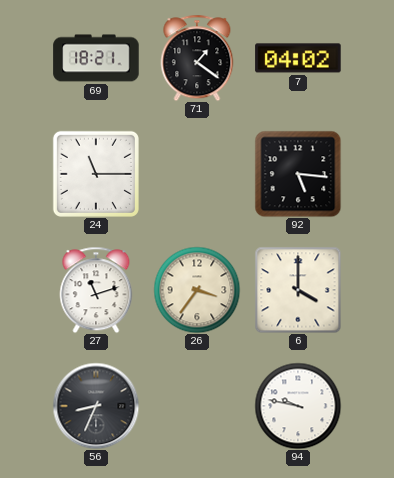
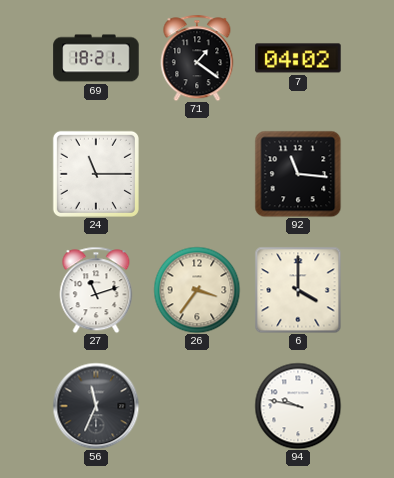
92: 5:16 -> 11:16
56: 8:34 -> 11:34
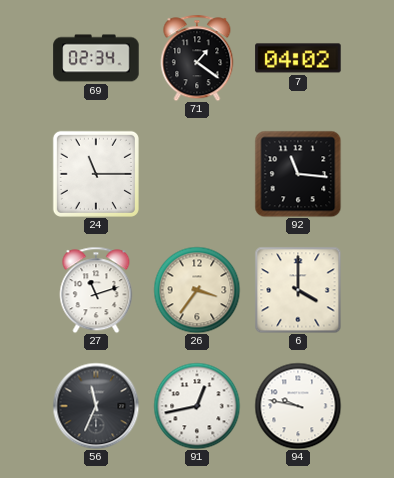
69: 18:21 -> 02:34
91: none -> 12:43
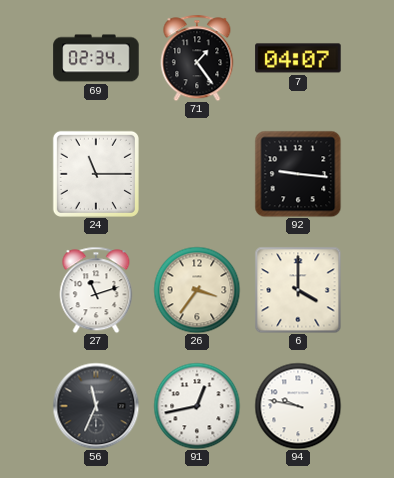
71: 1:21 -> 1:24
7: 04:02 -> 04:07
92: 11:16 -> 9:16
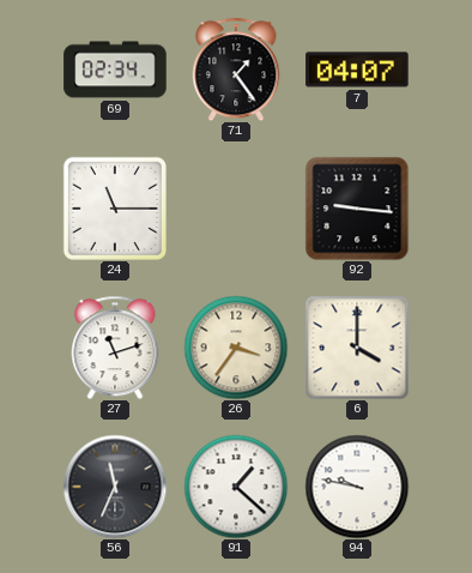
91: 12:43 -> 1:22
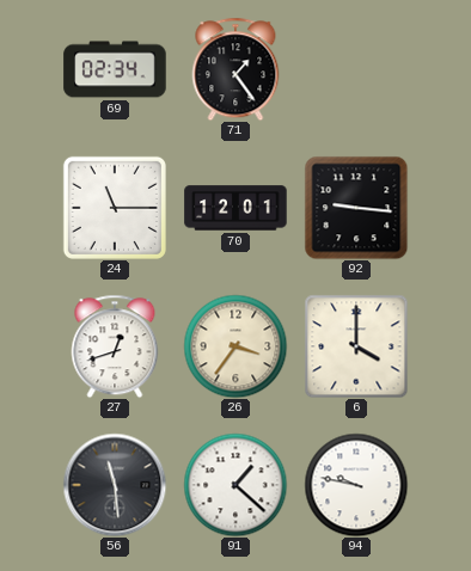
7: 04:07 -> none
70: none -> 12:01
27: 11:12 -> 12:42
56: 11:34 -> 11:29
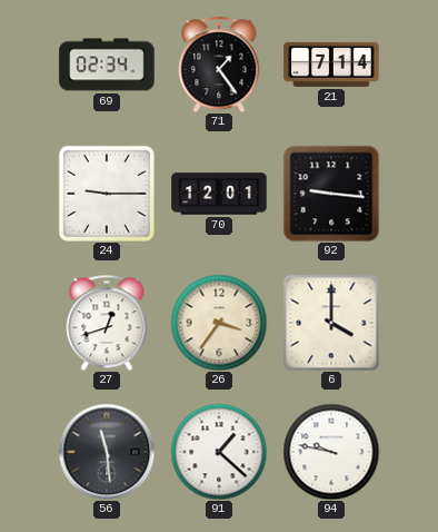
21: none -> 7:14
24: 11:15 -> 9:15
